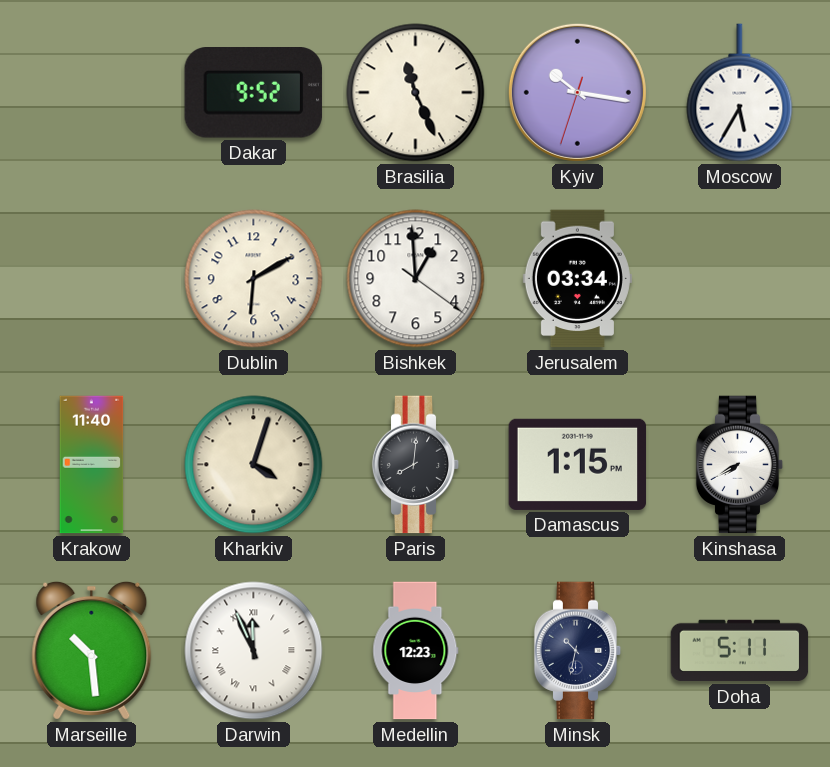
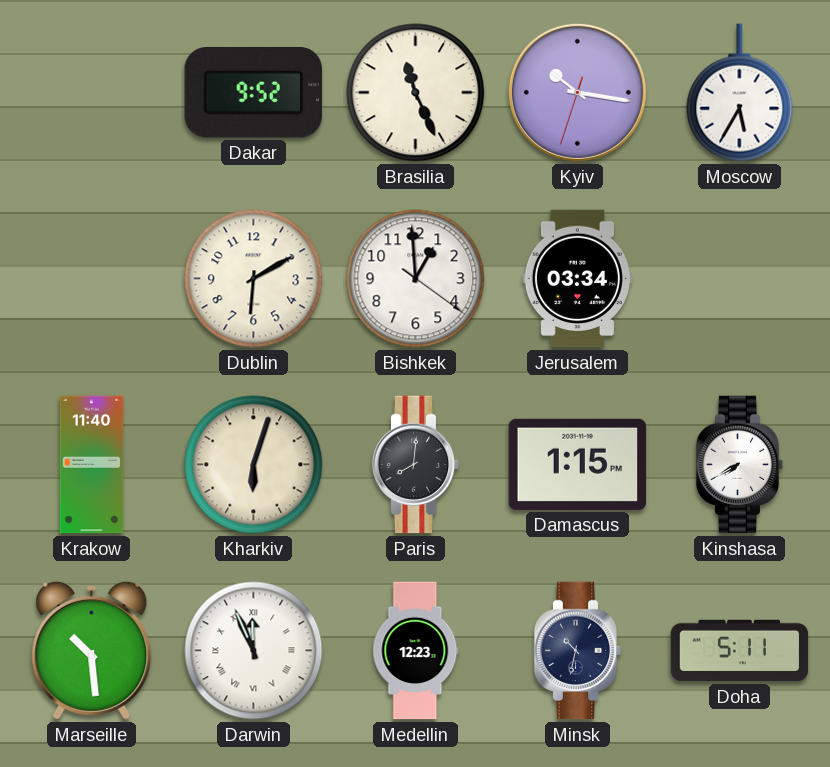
Kharkiv: 4:03 -> 6:03
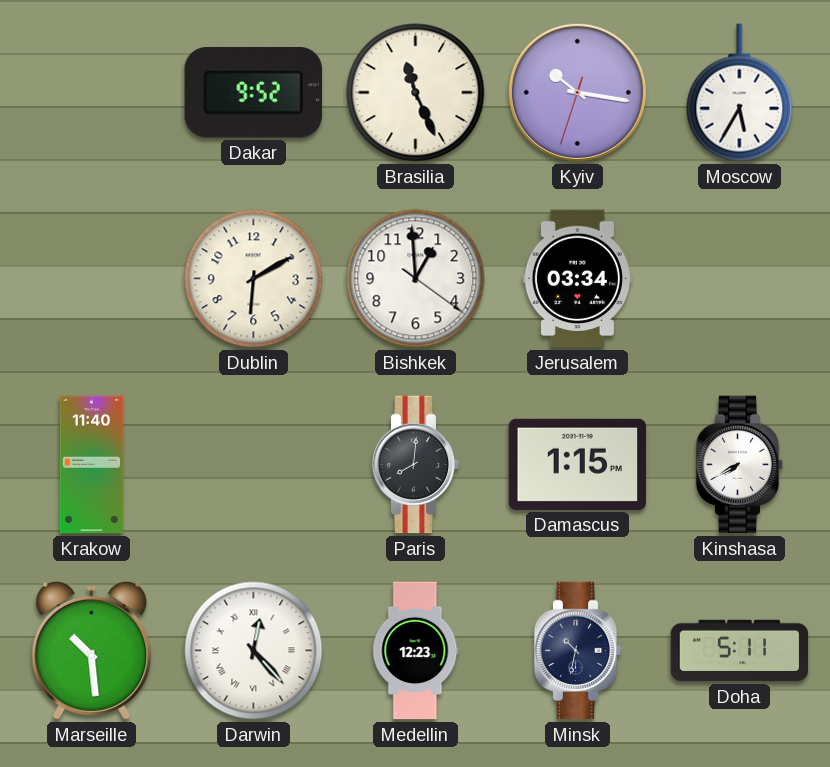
Kharkiv: 6:03 -> none
Darwin: 11:56 -> 12:23
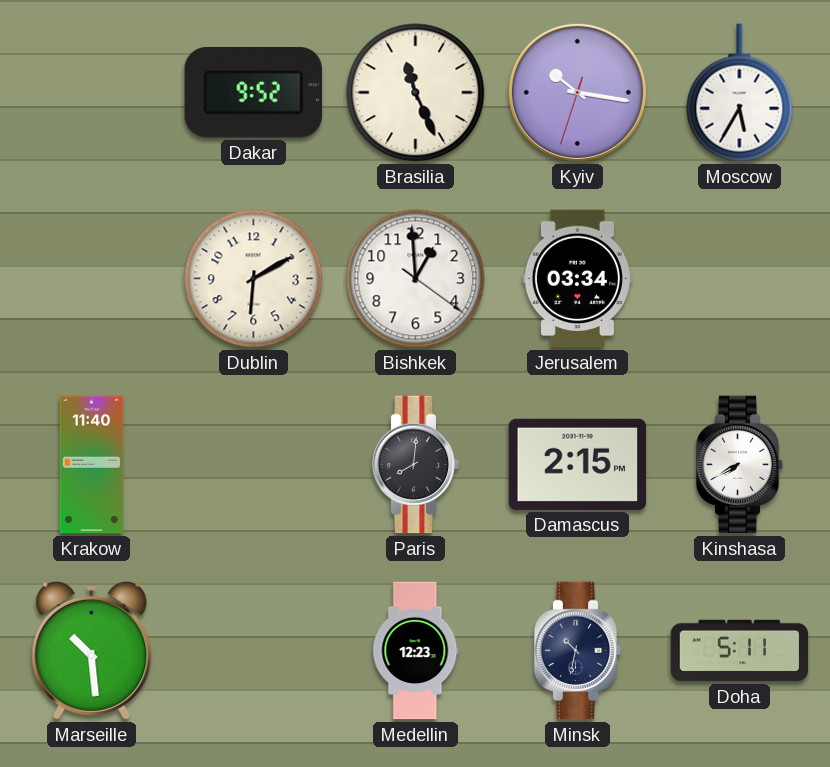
Damascus: 1:15 -> 2:15
Darwin: 12:23 -> none
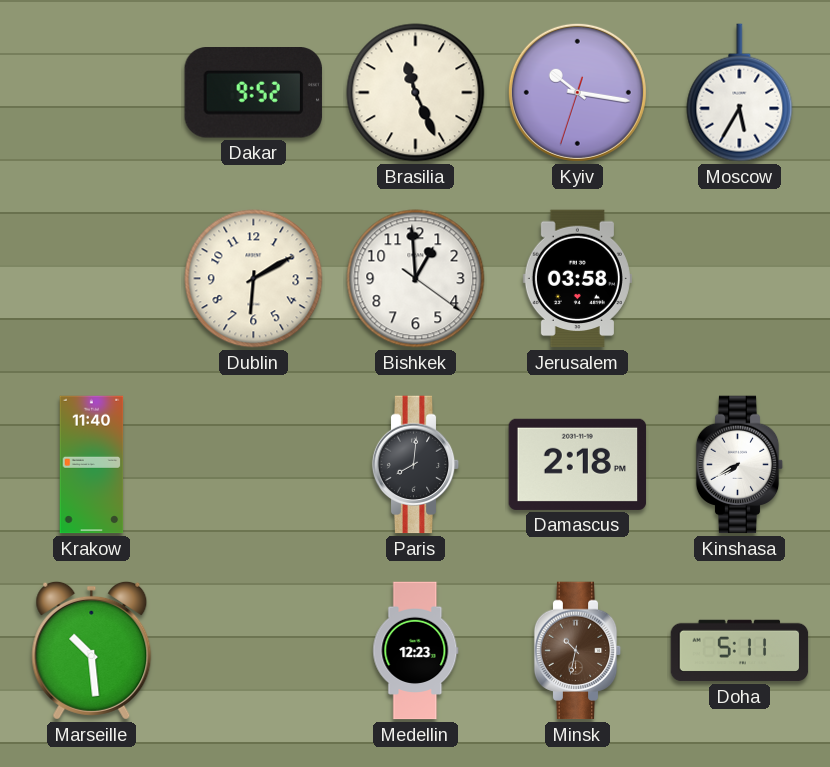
Jerusalem: 03:34 -> 03:58
Damascus: 2:15 -> 2:18
Minsk dial: navy -> brown
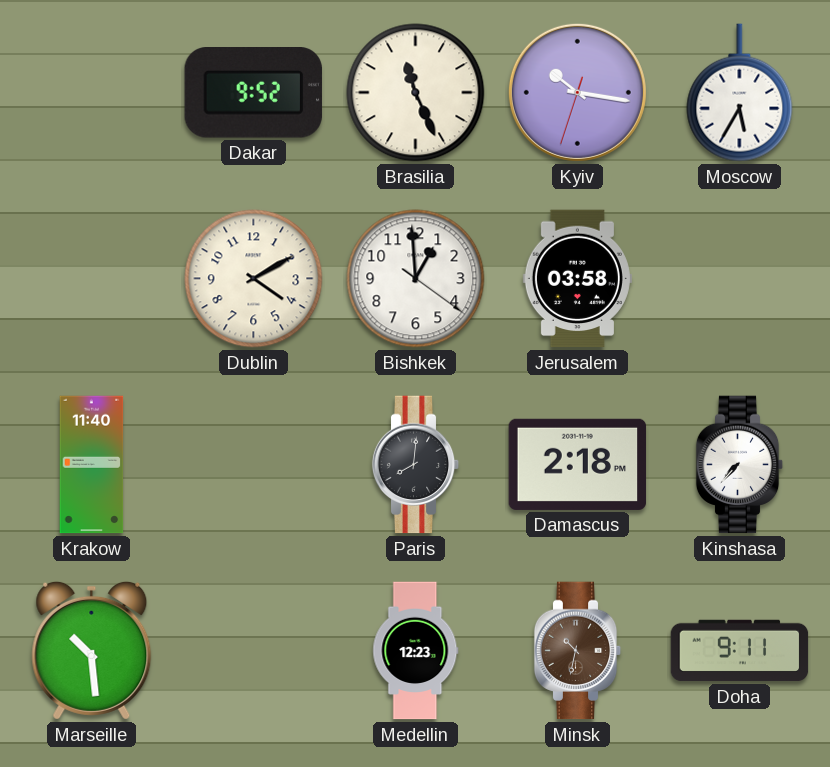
Dublin: 6:10 -> 4:10
Kinshasa: 7:40 -> 7:37
Doha: 5:11 -> 9:11
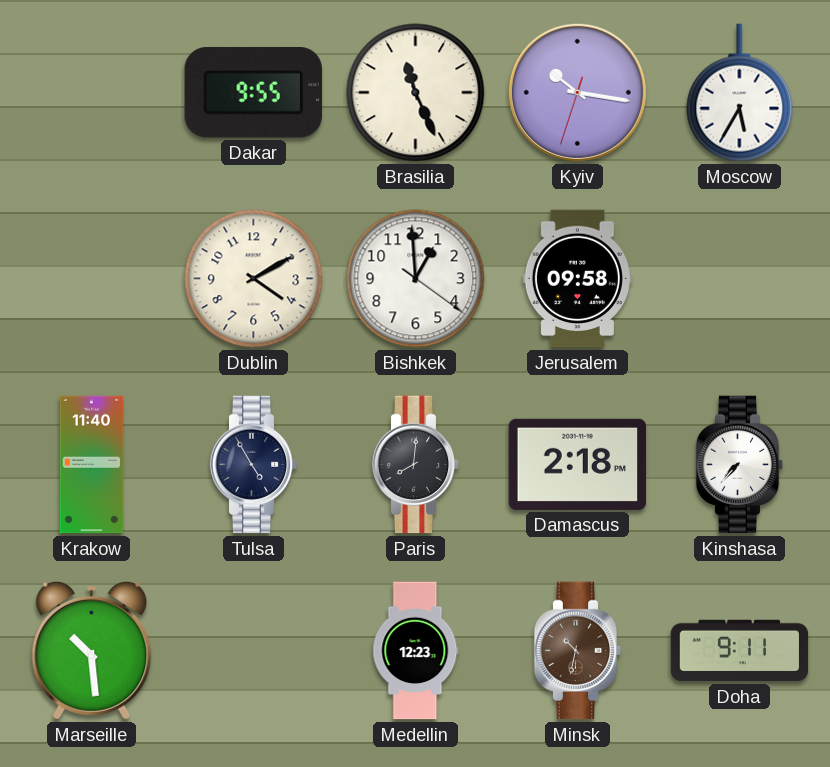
Dakar: 9:52 -> 9:55
Jerusalem: 03:58 -> 09:58
Tulsa: none -> 4:55
